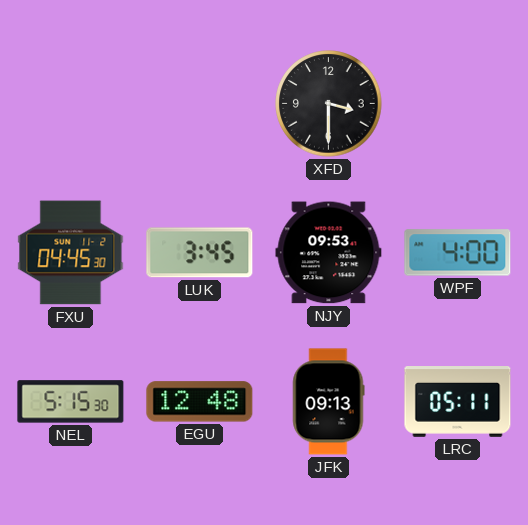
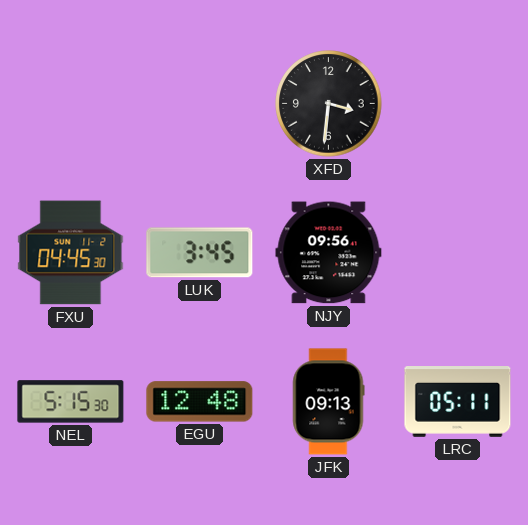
XFD: 3:30 -> 3:31
NJY: 09:53 -> 09:56
WPF: 4:00 -> none
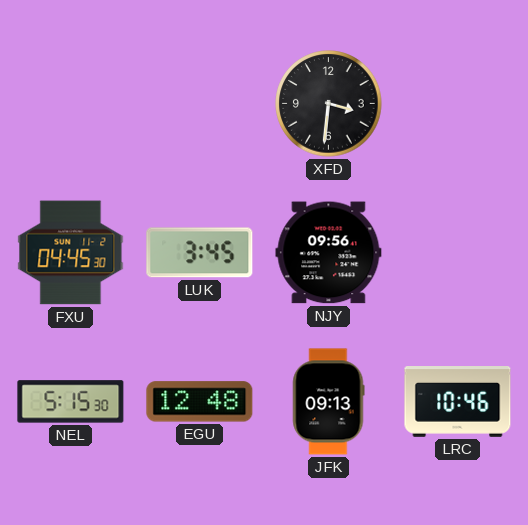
LRC: 05:11 -> 10:46
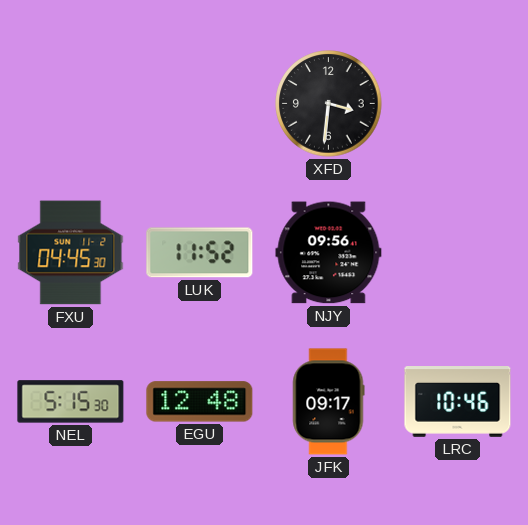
LUK: 3:45 -> 11:52
JFK: 09:13 -> 09:17
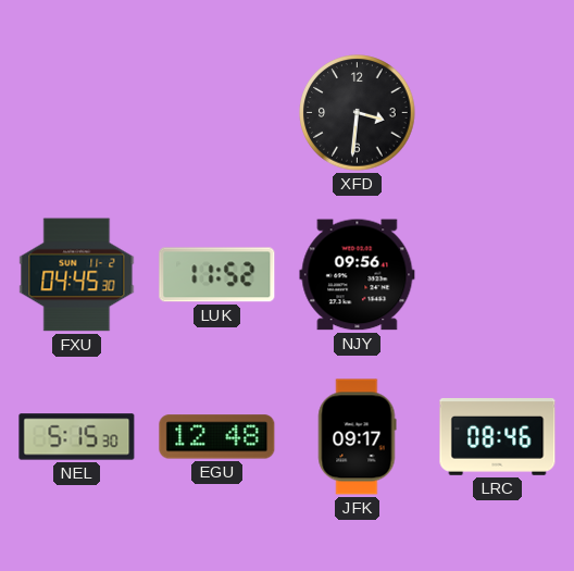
LRC: 10:46 -> 08:46
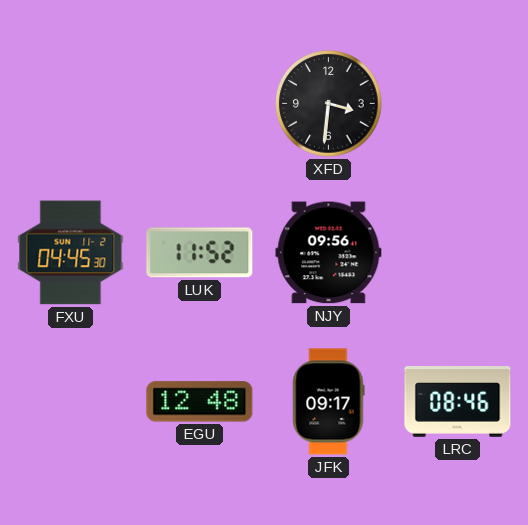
NEL: 5:15 -> none
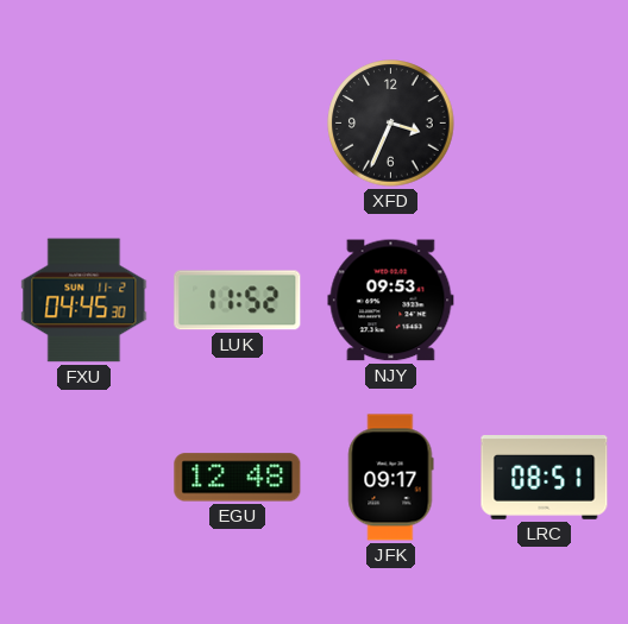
XFD: 3:31 -> 3:34
NJY: 09:56 -> 09:53
LRC: 08:46 -> 08:51
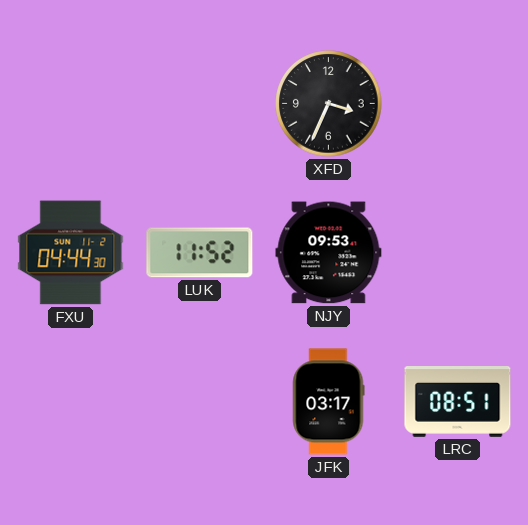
FXU: 04:45 -> 04:44
EGU: 12:48 -> none
JFK: 09:17 -> 03:17
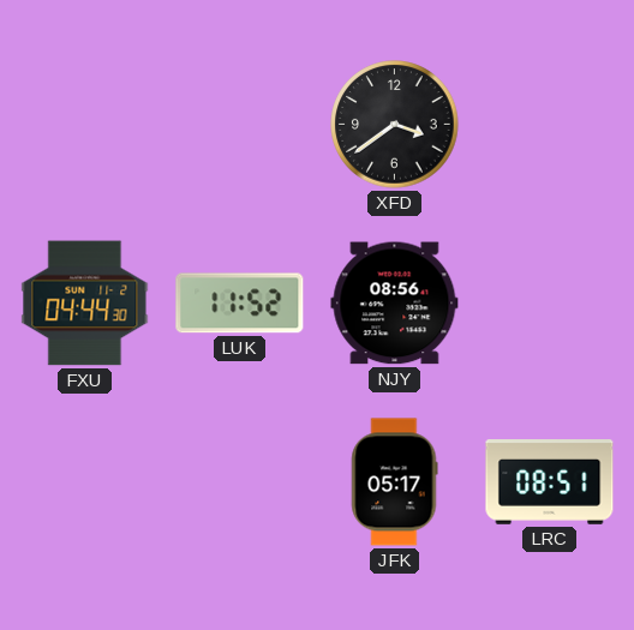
XFD: 3:34 -> 3:39
NJY: 09:53 -> 08:56
JFK: 03:17 -> 05:17
